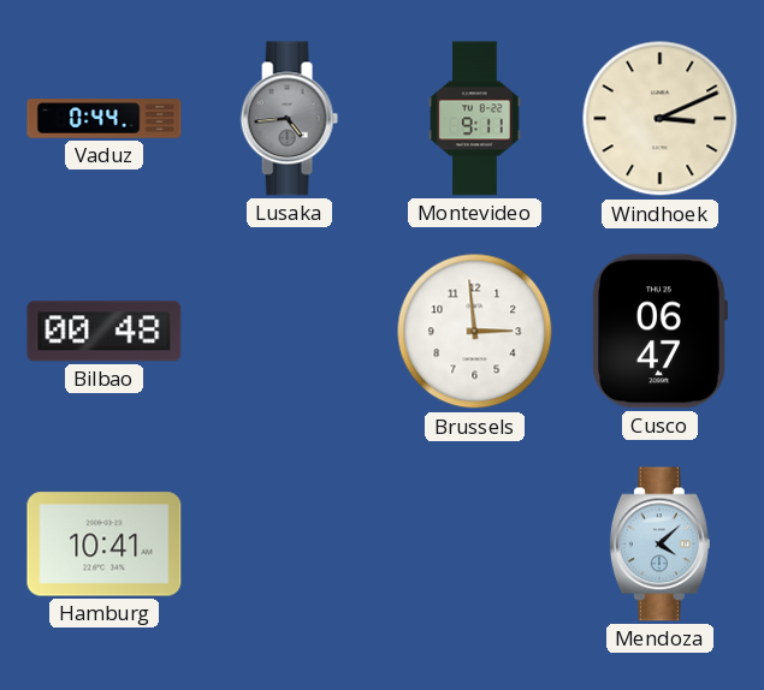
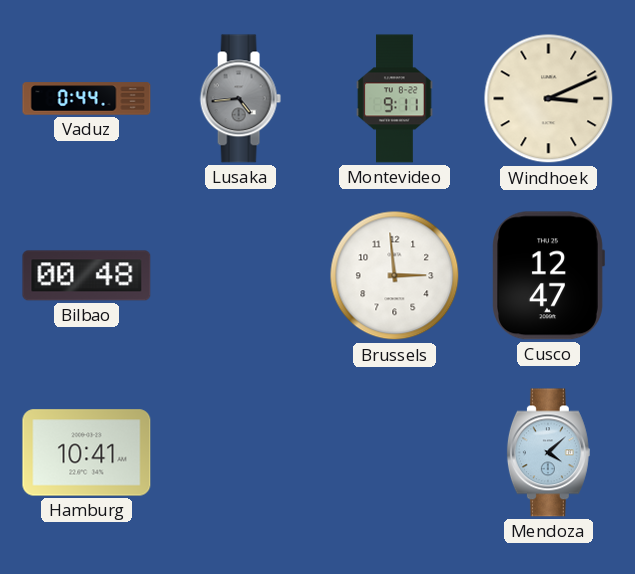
Cusco: 06:47 -> 12:47
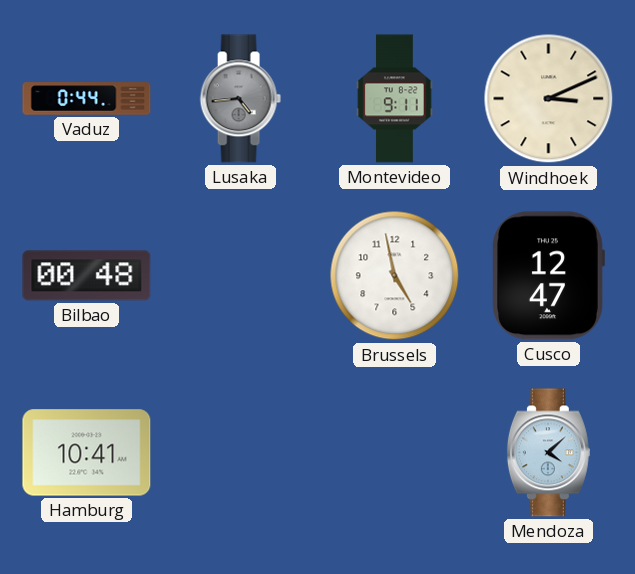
Brussels: 2:59 -> 4:58
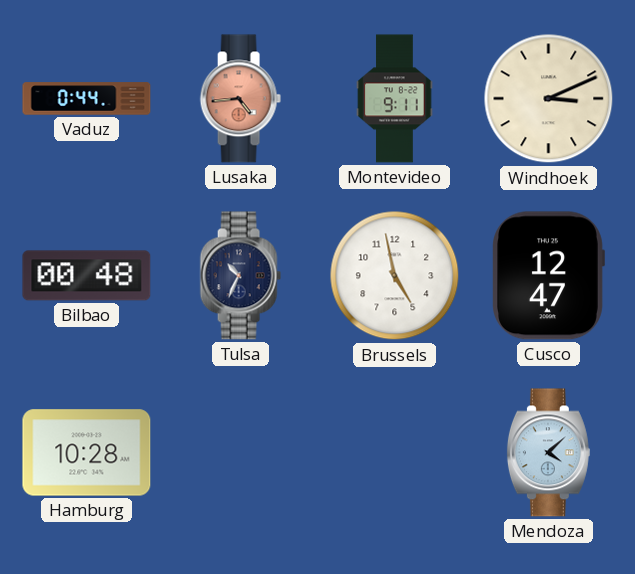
Lusaka dial: grey -> salmon
Tulsa: none -> 10:34
Hamburg: 10:41 -> 10:28
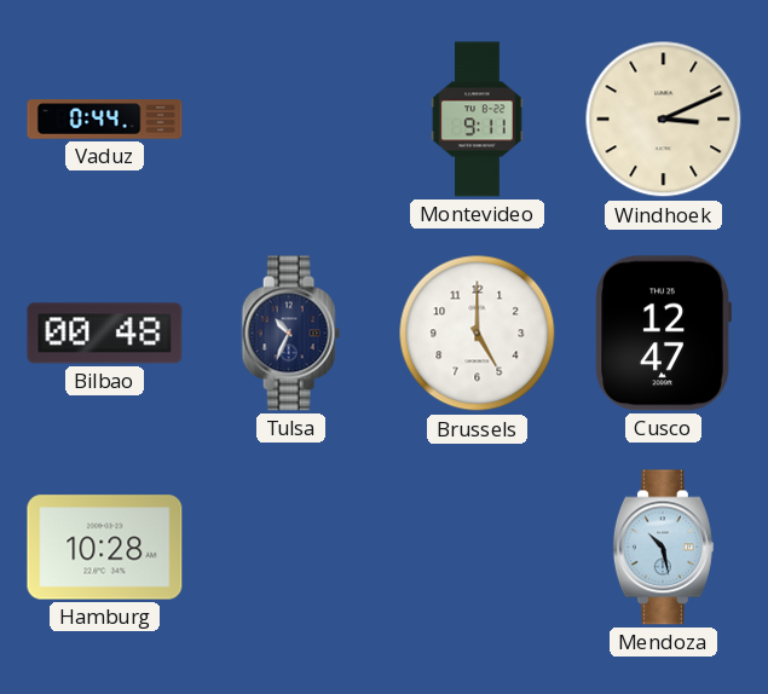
Lusaka: 4:44 -> none
Brussels: 4:58 -> 5:00
Mendoza: 4:08 -> 10:28
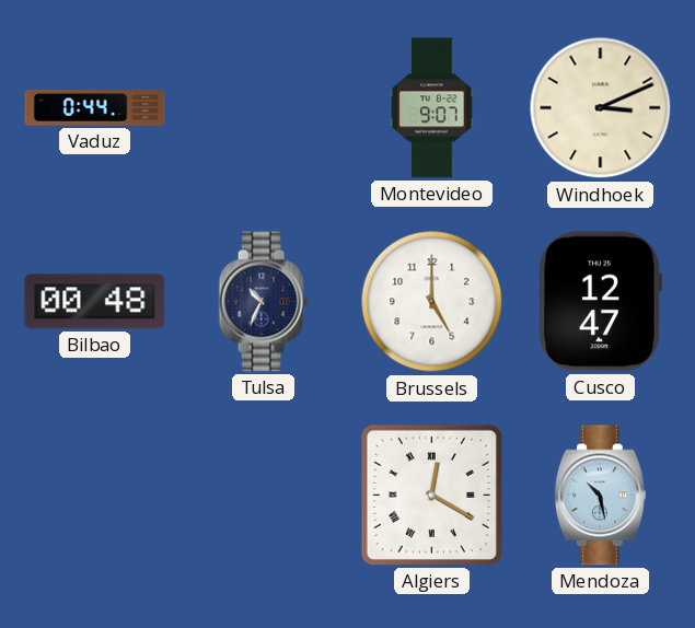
Montevideo: 9:11 -> 9:07
Hamburg: 10:28 -> none
Algiers: none -> 12:20
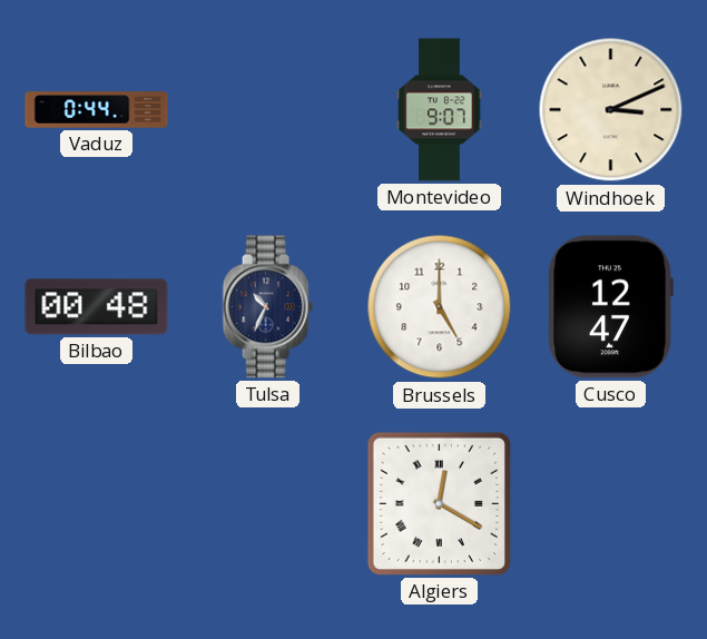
Mendoza: 10:28 -> none
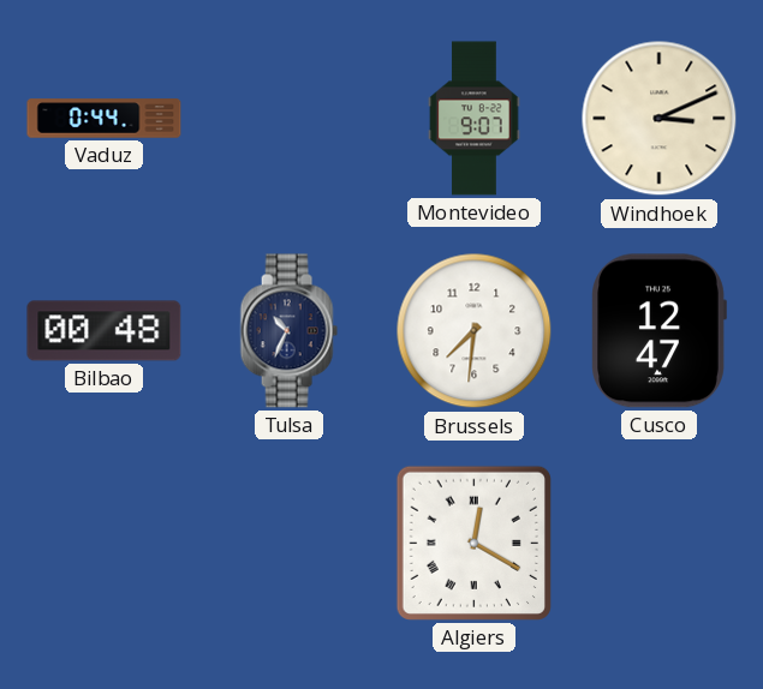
Brussels: 5:00 -> 7:31
